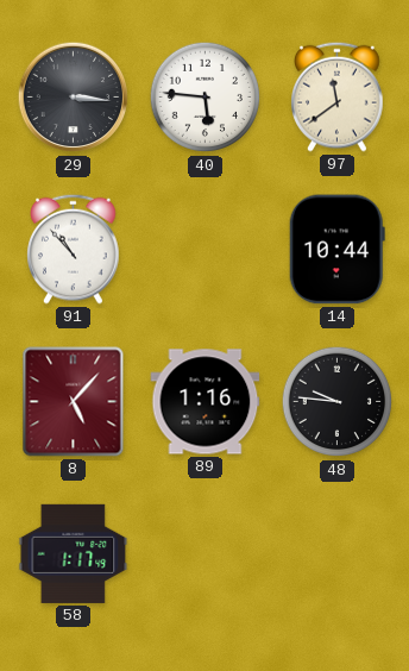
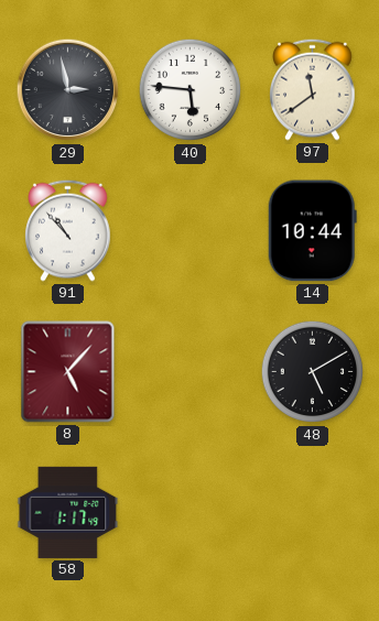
29: 3:16 -> 2:58
89: 1:16 -> none
48: 9:46 -> 5:10
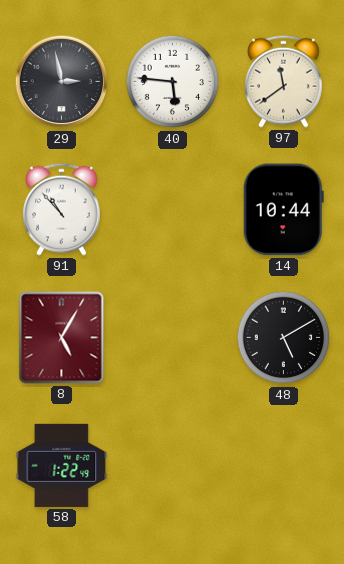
8: 5:07 -> 5:05
58: 1:17 -> 1:22
